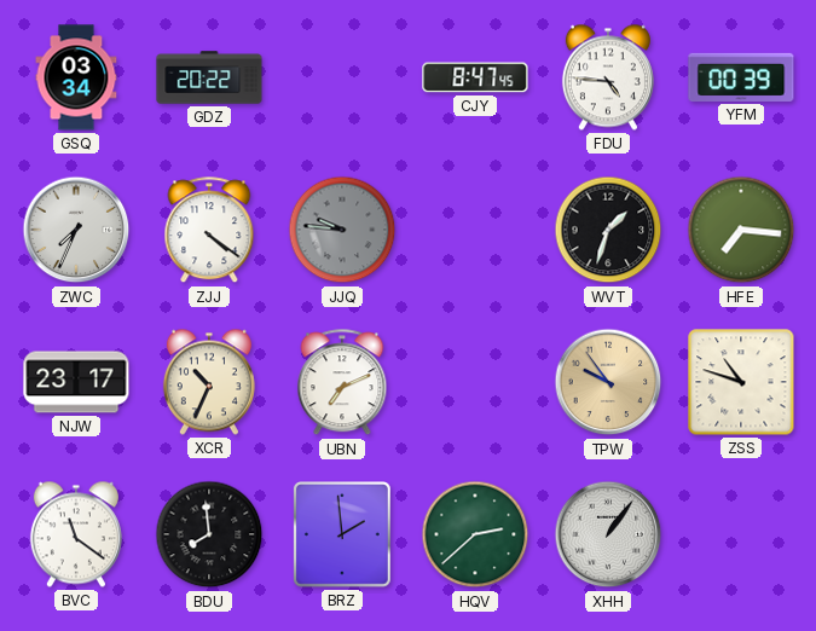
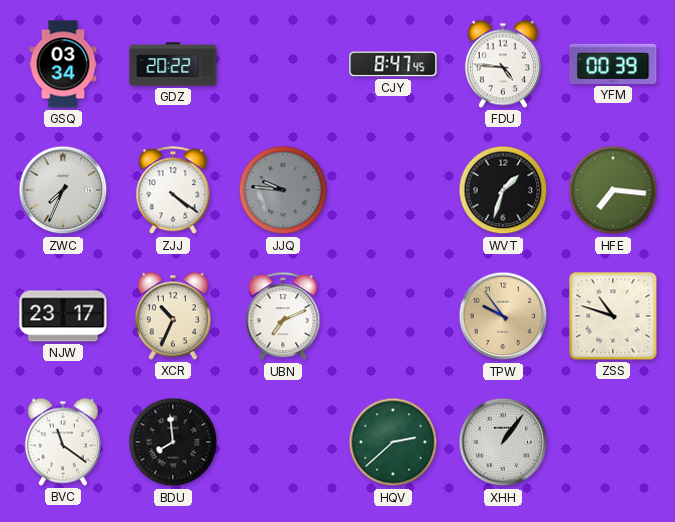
BRZ: 1:59 -> none
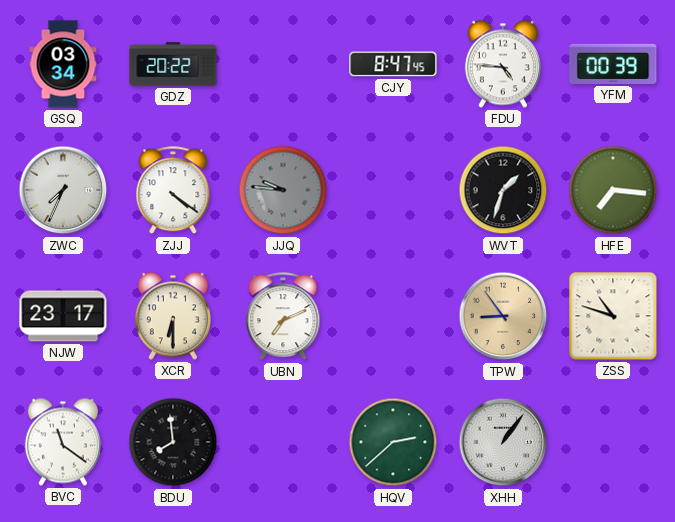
XCR: 10:34 -> 6:30
TPW: 9:54 -> 8:54
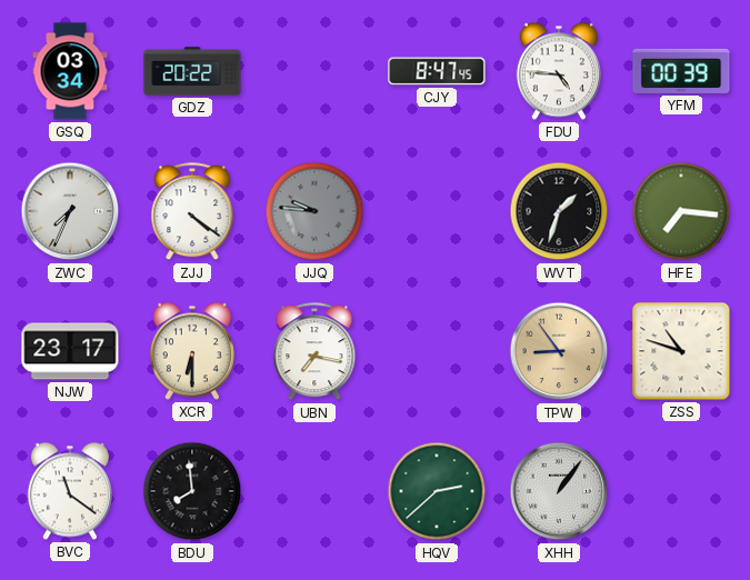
UBN: 7:11 -> 7:17
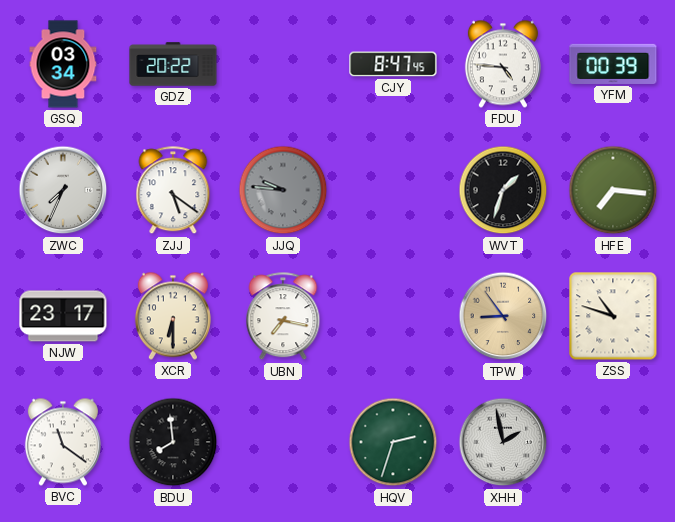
ZJJ: 4:21 -> 5:21
HQV: 2:38 -> 2:33
XHH: 1:06 -> 1:58
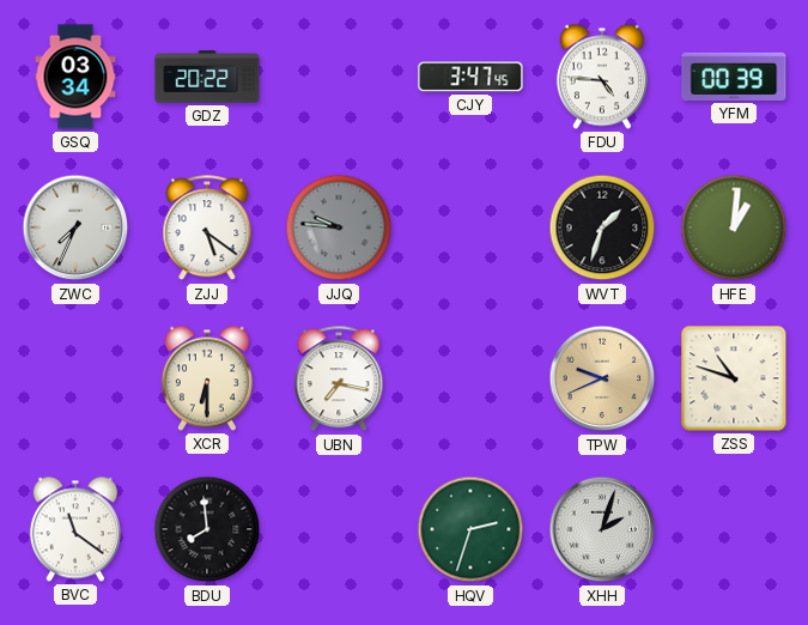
CJY: 8:47 -> 3:47
HFE: 7:16 -> 1:01
NJW: 23:17 -> none
TPW: 8:54 -> 9:41
XHH: 1:58 -> 2:03
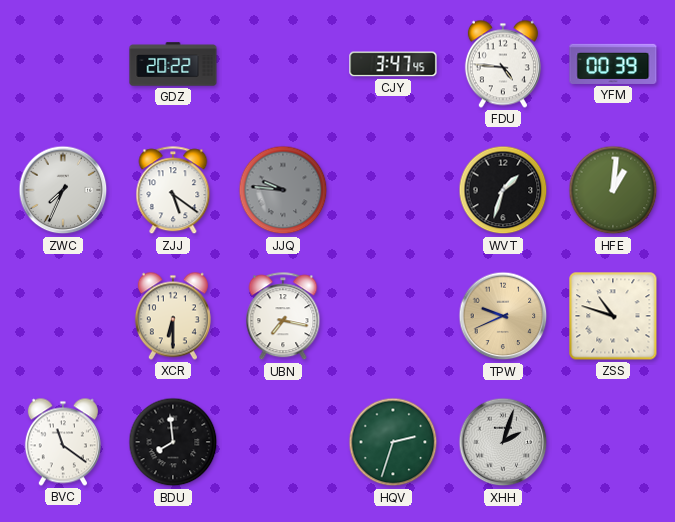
GSQ: 03:34 -> none
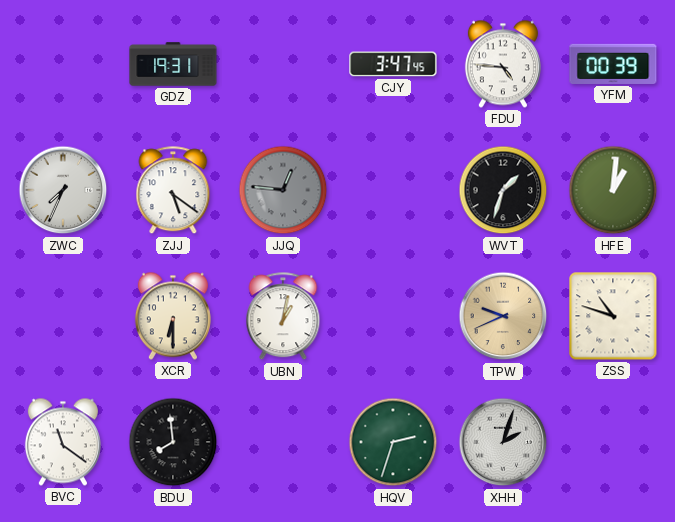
GDZ: 20:22 -> 19:31
JJQ: 9:46 -> 12:46
UBN: 7:17 -> 1:02
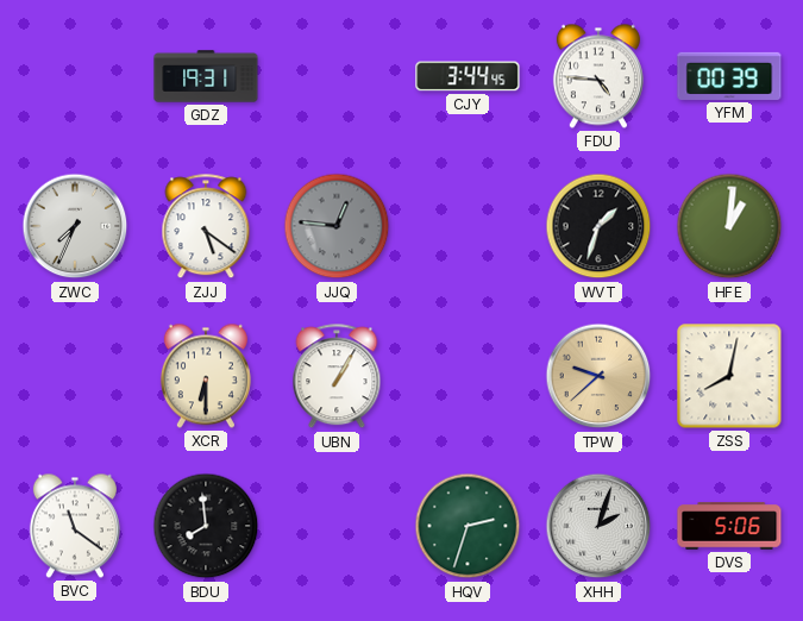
CJY: 3:47 -> 3:44
UBN: 1:02 -> 1:05
TPW: 9:41 -> 9:38
ZSS: 10:48 -> 8:02
DVS: none -> 5:06
